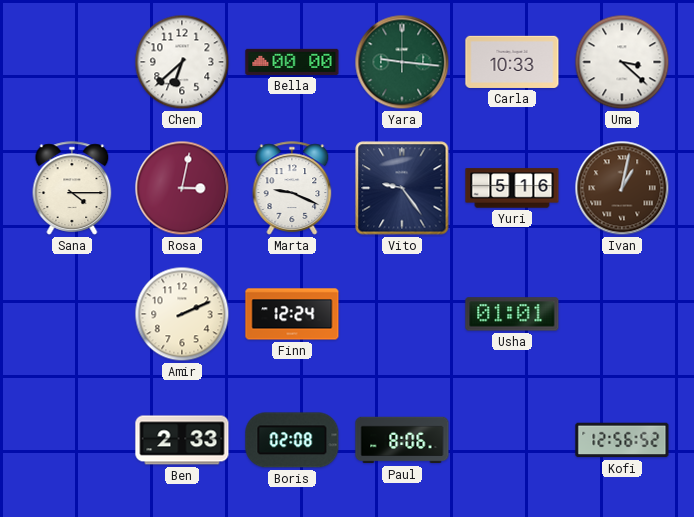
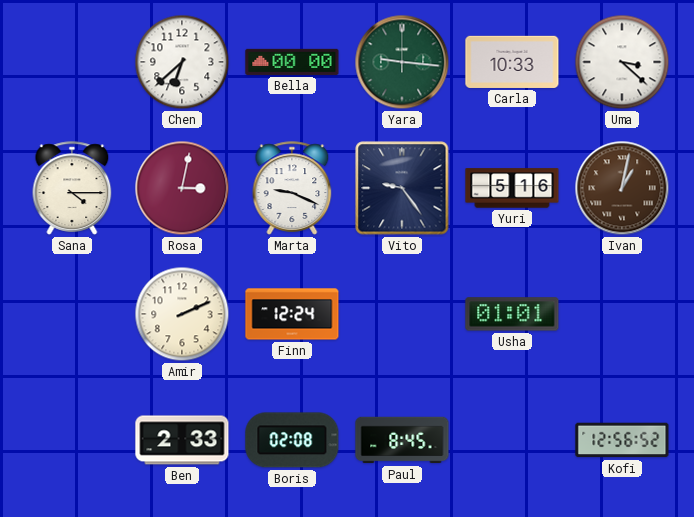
Paul: 8:06 -> 8:45
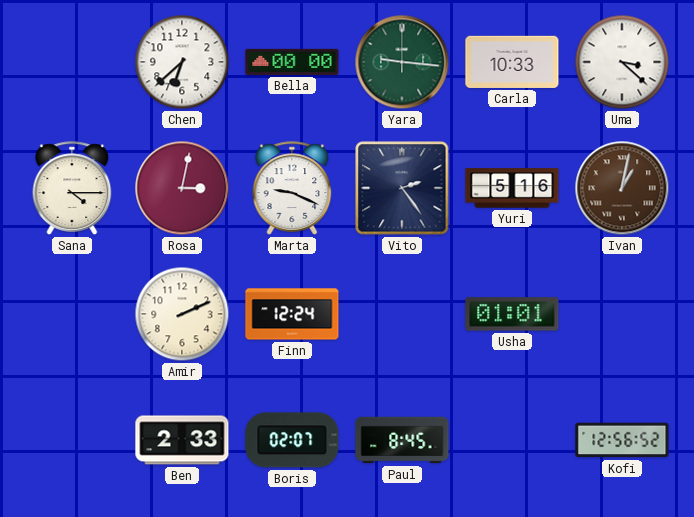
Vito: 9:24 -> 2:24
Boris: 02:08 -> 02:07
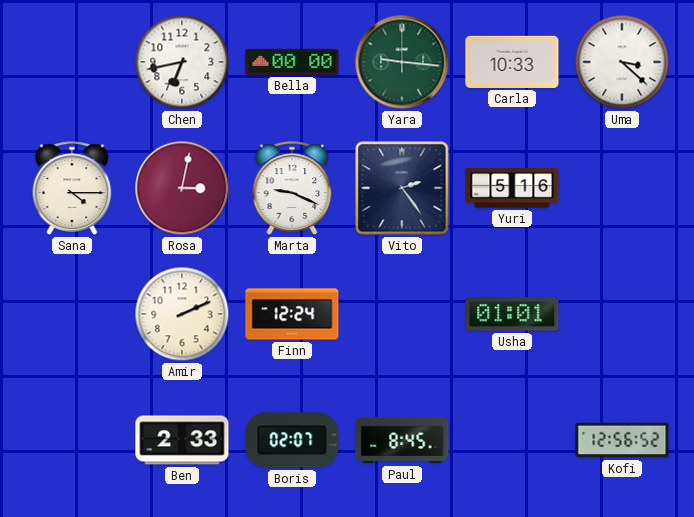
Chen: 6:38 -> 6:43
Ivan: 1:02 -> none
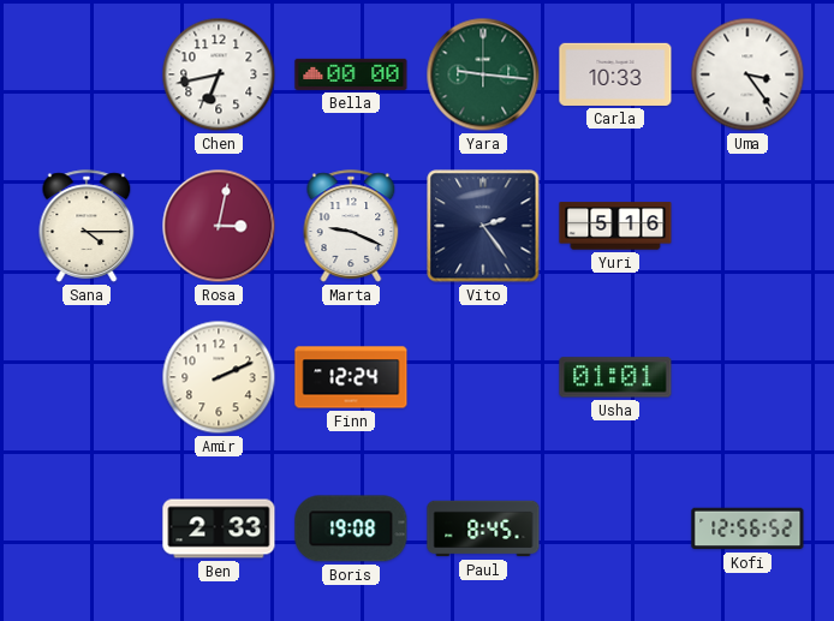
Uma: 3:22 -> 3:24
Boris: 02:07 -> 19:08
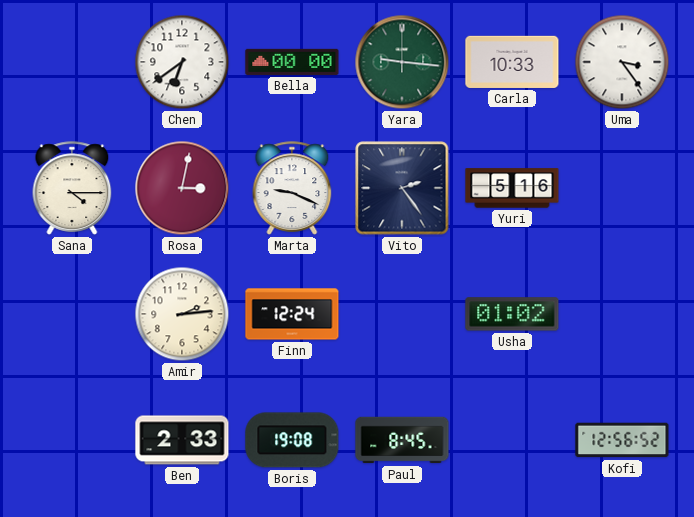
Chen: 6:43 -> 6:39
Amir: 2:11 -> 2:14
Usha: 01:01 -> 01:02
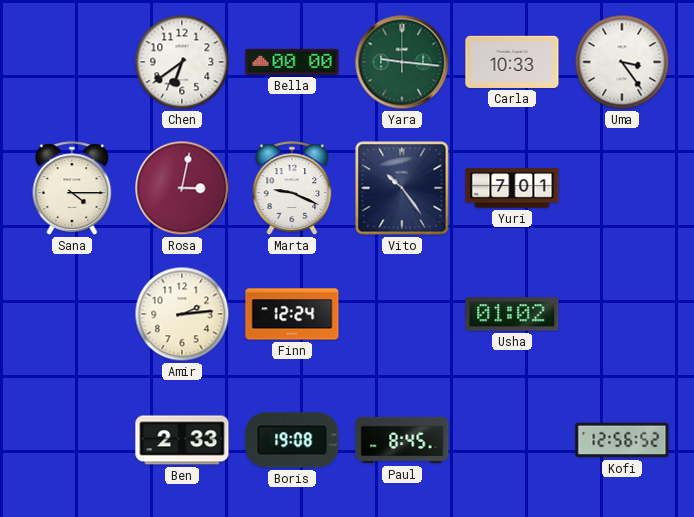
Vito: 2:24 -> 10:24
Yuri: 5:16 -> 7:01
